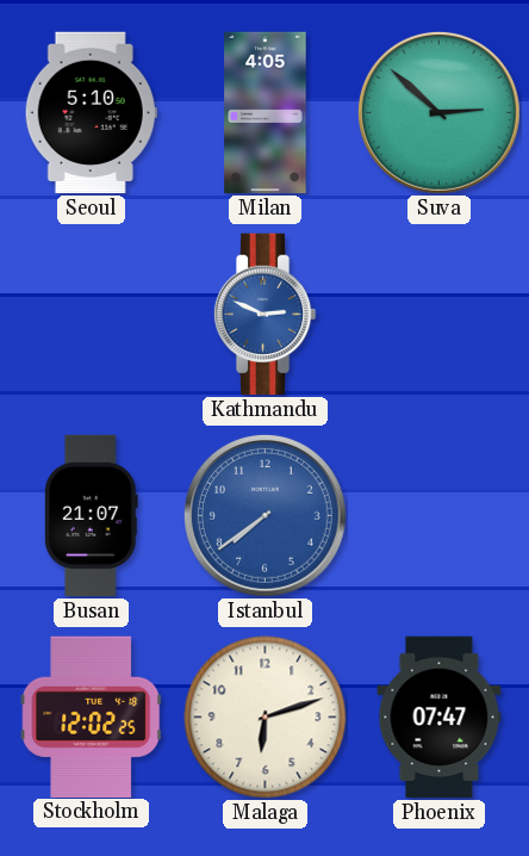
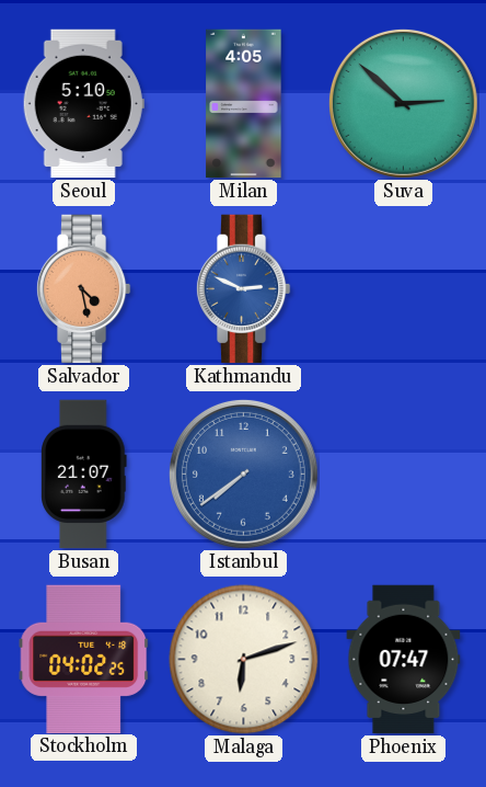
Salvador: none -> 4:28
Stockholm: 12:02 -> 04:02
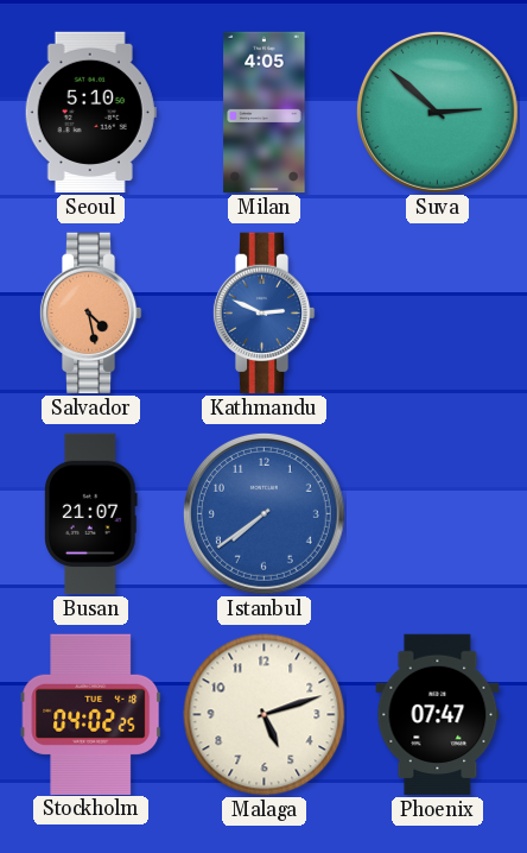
Malaga: 6:12 -> 5:12
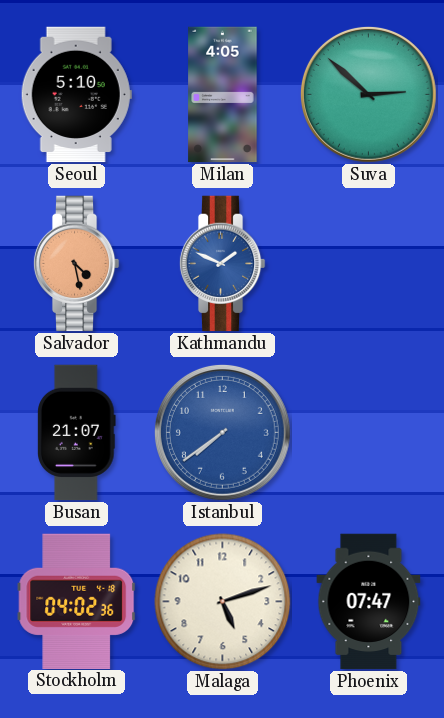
Kathmandu: 2:49 -> 1:49
Stockholm: 04:02:25 -> 04:02:36
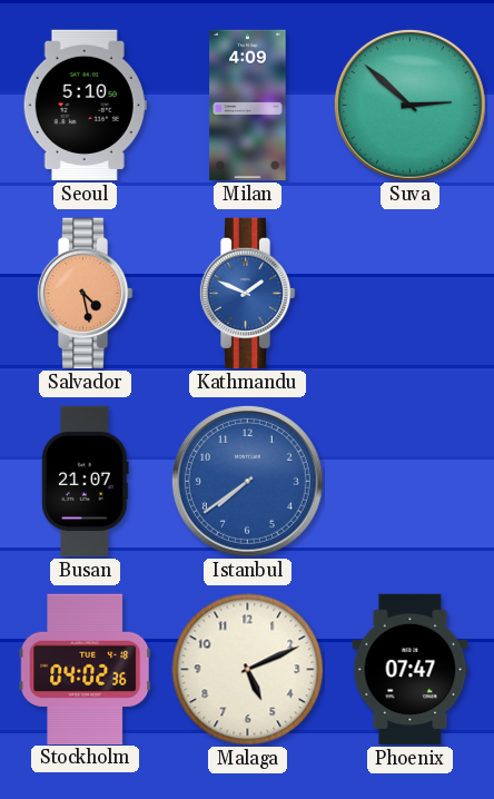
Milan: 4:05 -> 4:09
Malaga: 5:12 -> 5:11
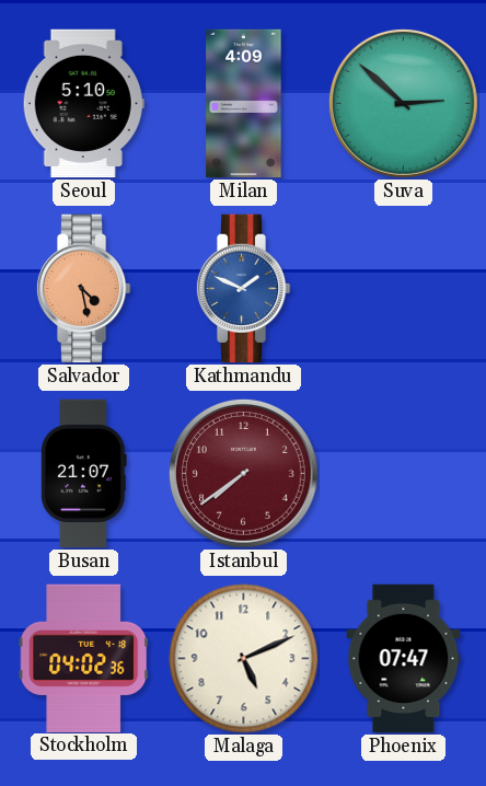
Istanbul dial: blue -> burgundy
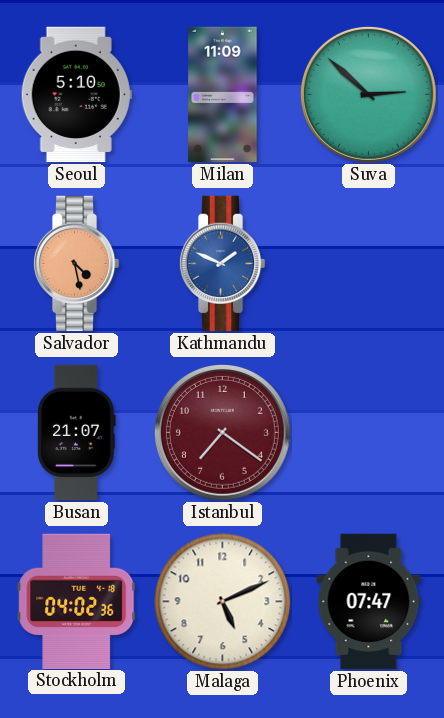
Milan: 4:09 -> 11:09
Istanbul: 7:39 -> 7:21
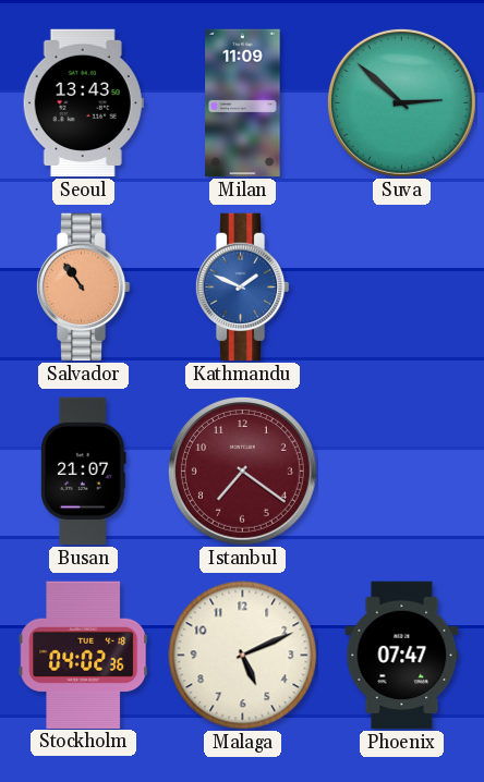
Seoul: 5:10 -> 13:43
Salvador: 4:28 -> 10:54
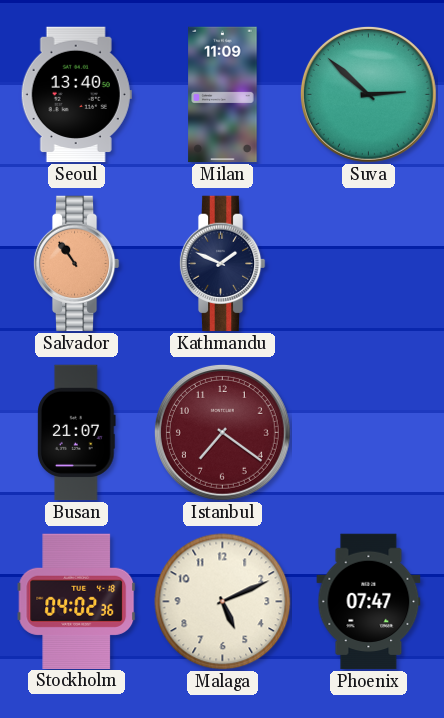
Seoul: 13:43 -> 13:40
Kathmandu dial: blue -> navy
